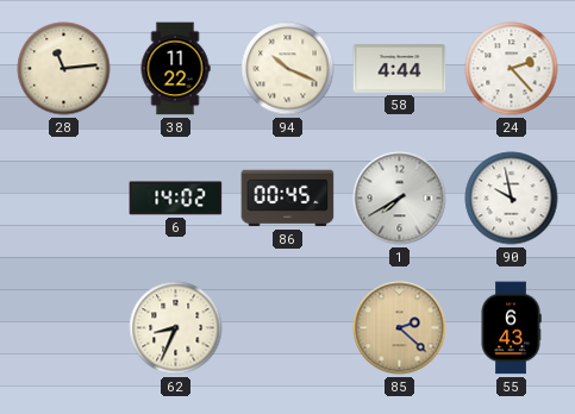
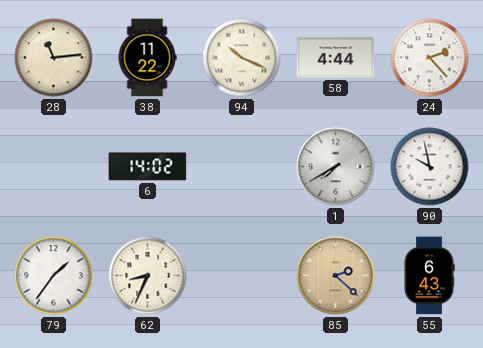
86: 00:45 -> none
79: none -> 1:36
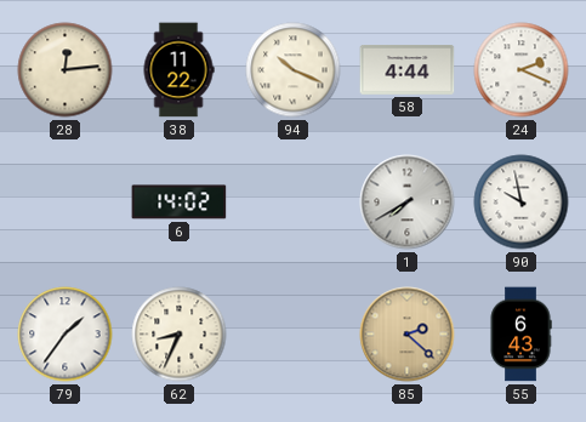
28: 11:14 -> 12:14
24: 2:23 -> 2:19
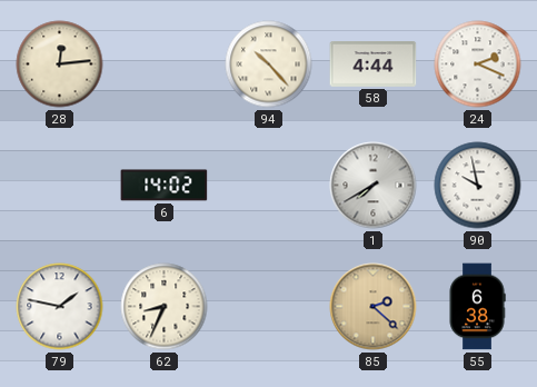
38: 11:22 -> none
94: 10:19 -> 10:23
79: 1:36 -> 1:47
55: 6:43 -> 6:38
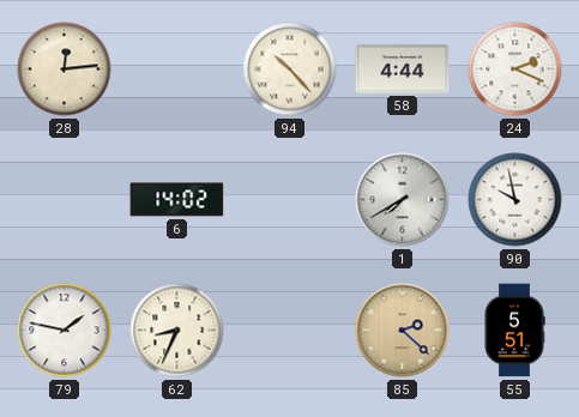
55: 6:38 -> 5:51
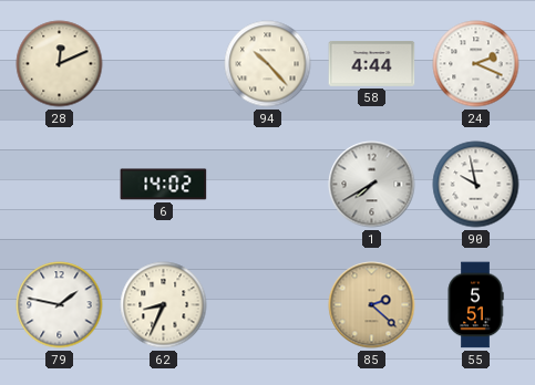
28: 12:14 -> 12:11
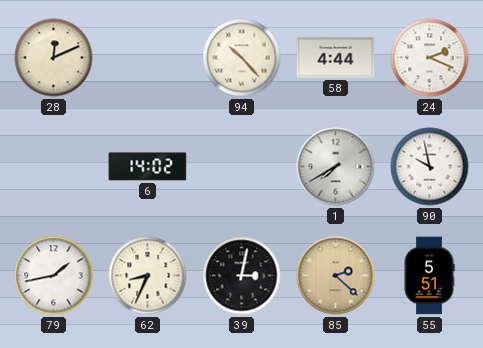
79: 1:47 -> 1:43
39: none -> 3:02
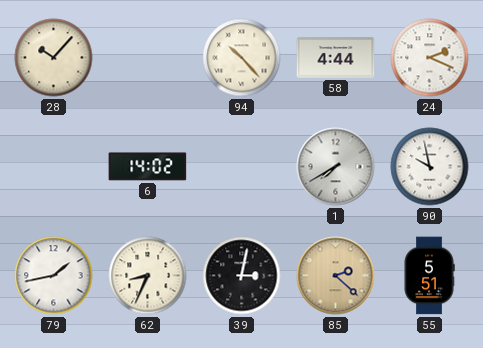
28: 12:11 -> 10:07
